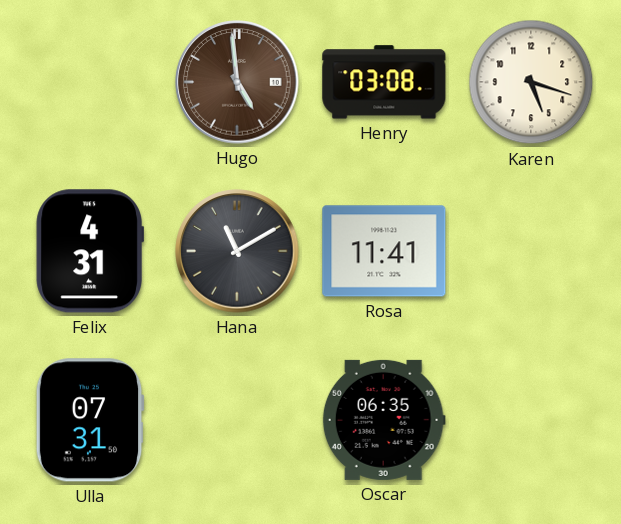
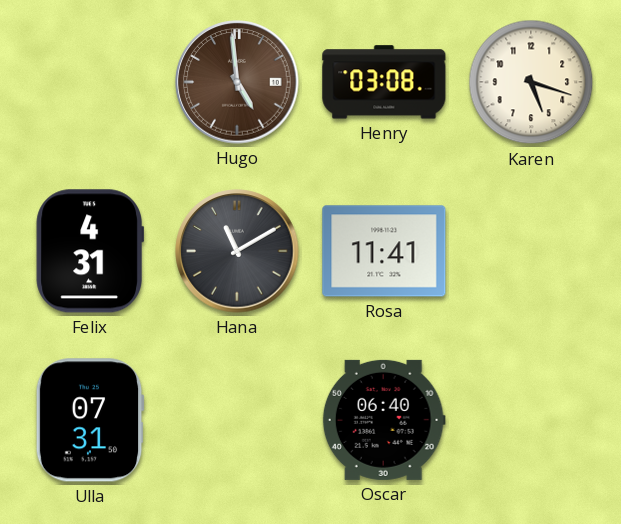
Oscar: 06:35 -> 06:40
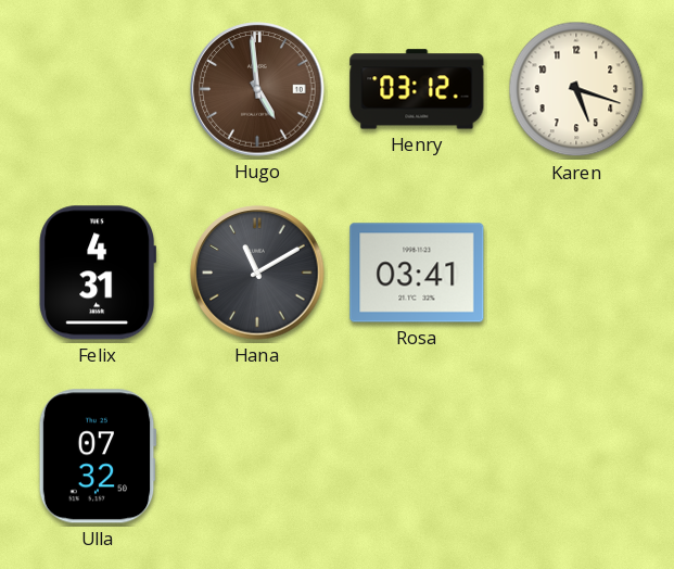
Henry: 03:08 -> 03:12
Rosa: 11:41 -> 03:41
Ulla: 07:31 -> 07:32
Oscar: 06:40 -> none
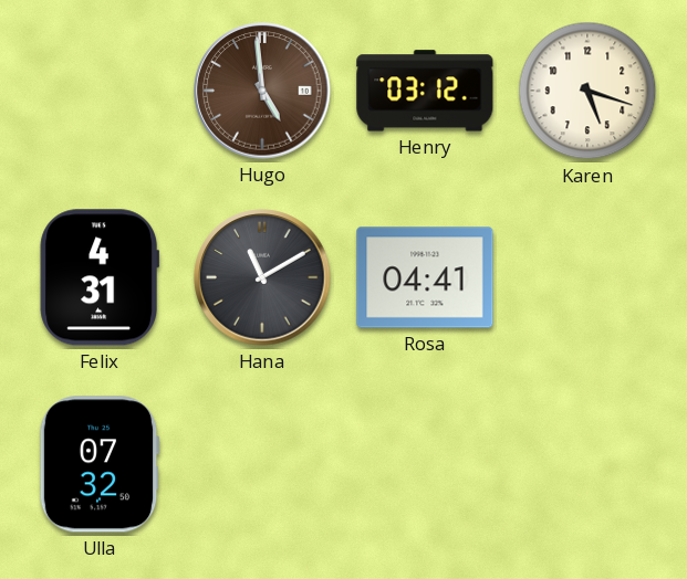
Rosa: 03:41 -> 04:41
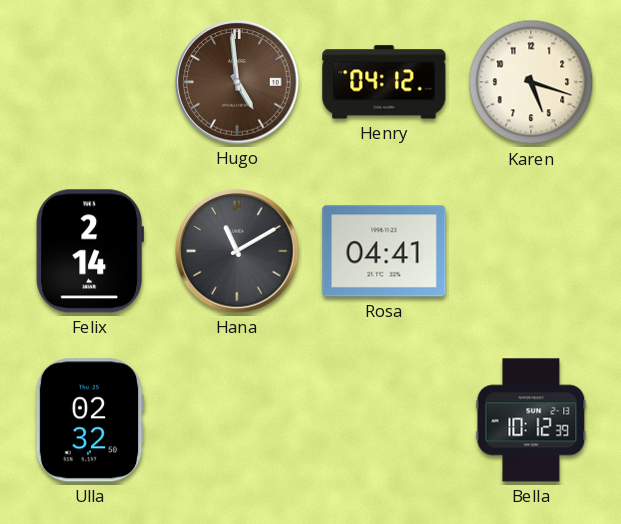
Henry: 03:12 -> 04:12
Felix: 4:31 -> 2:14
Ulla: 07:32 -> 02:32
Bella: none -> 10:12
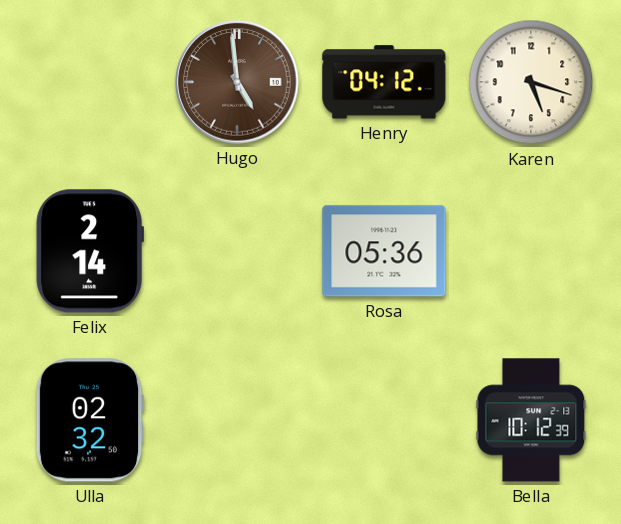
Hana: 11:10 -> none
Rosa: 04:41 -> 05:36
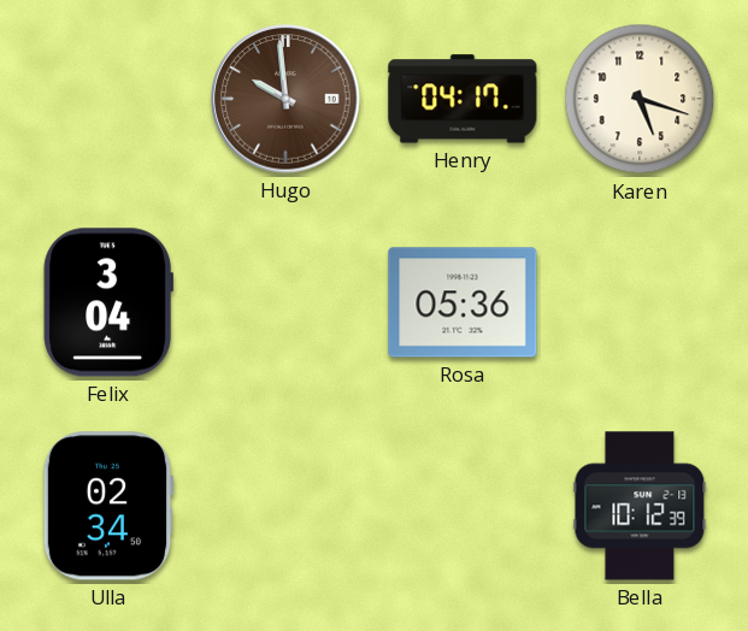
Hugo: 4:59 -> 9:59
Henry: 04:12 -> 04:17
Felix: 2:14 -> 3:04
Ulla: 02:32 -> 02:34
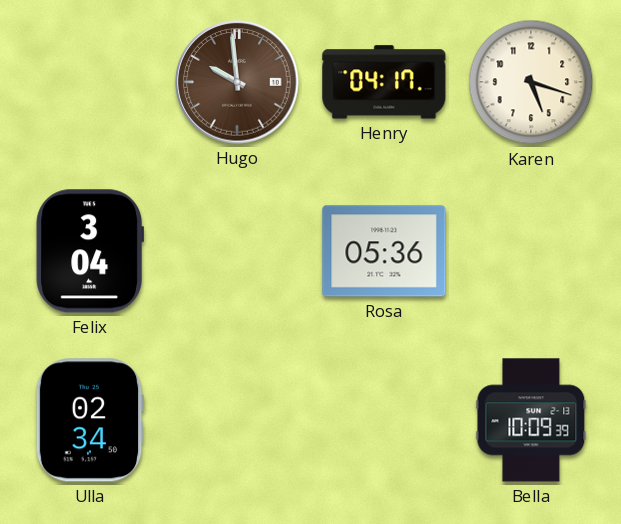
Bella: 10:12 -> 10:09
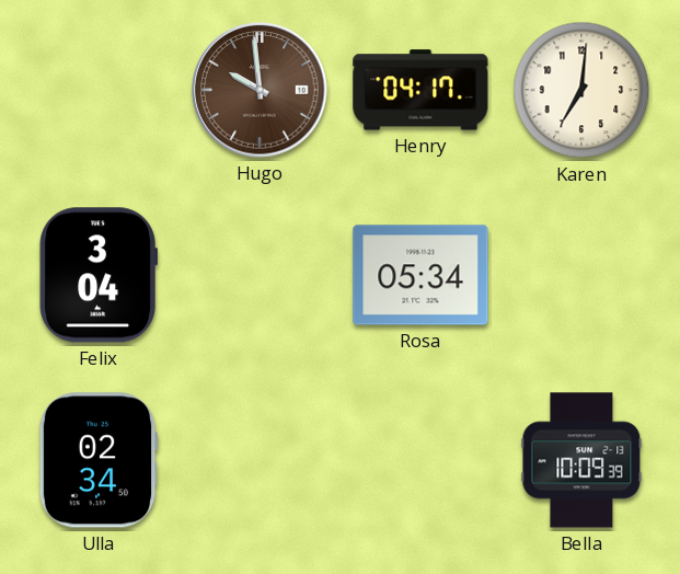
Karen: 5:18 -> 7:01
Rosa: 05:36 -> 05:34
